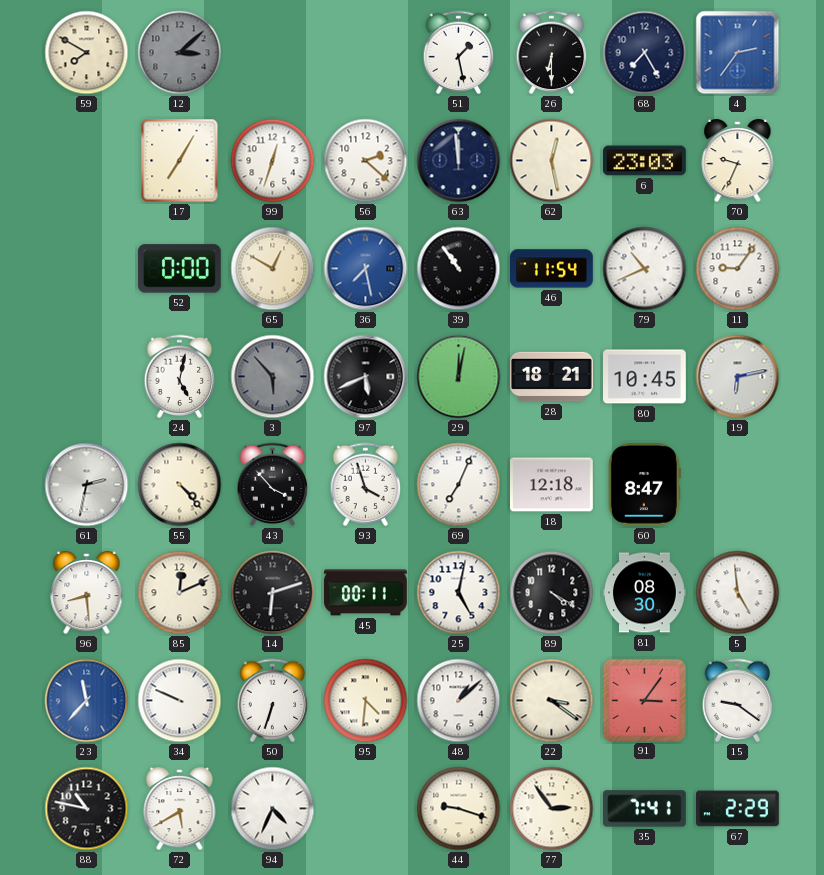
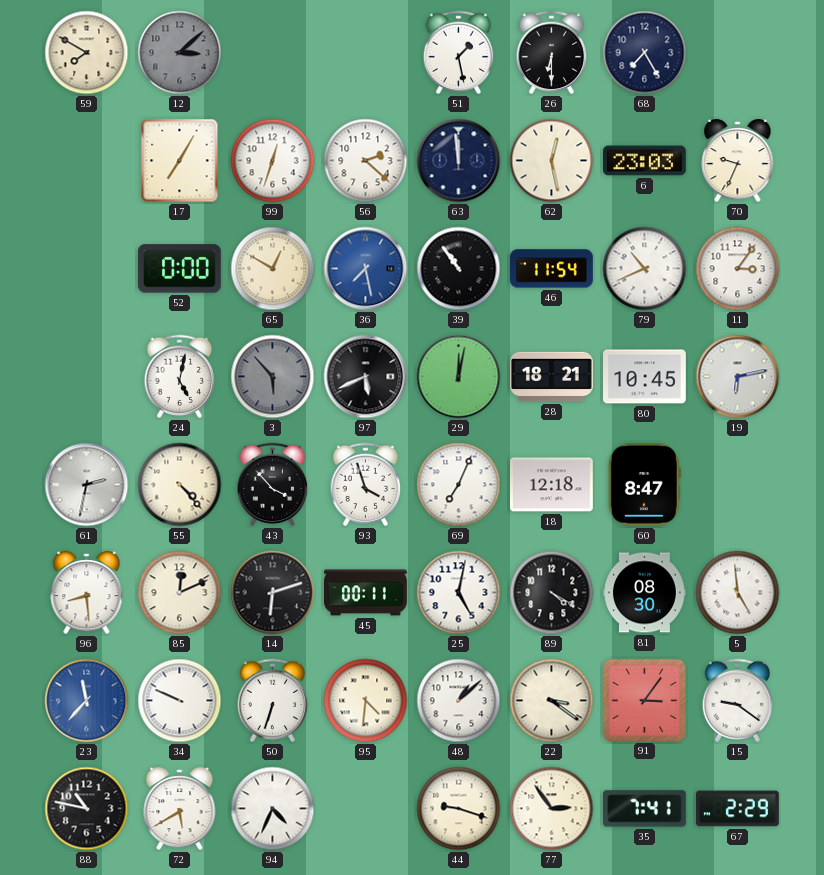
4: 2:36 -> none
11: 9:06 -> 3:06
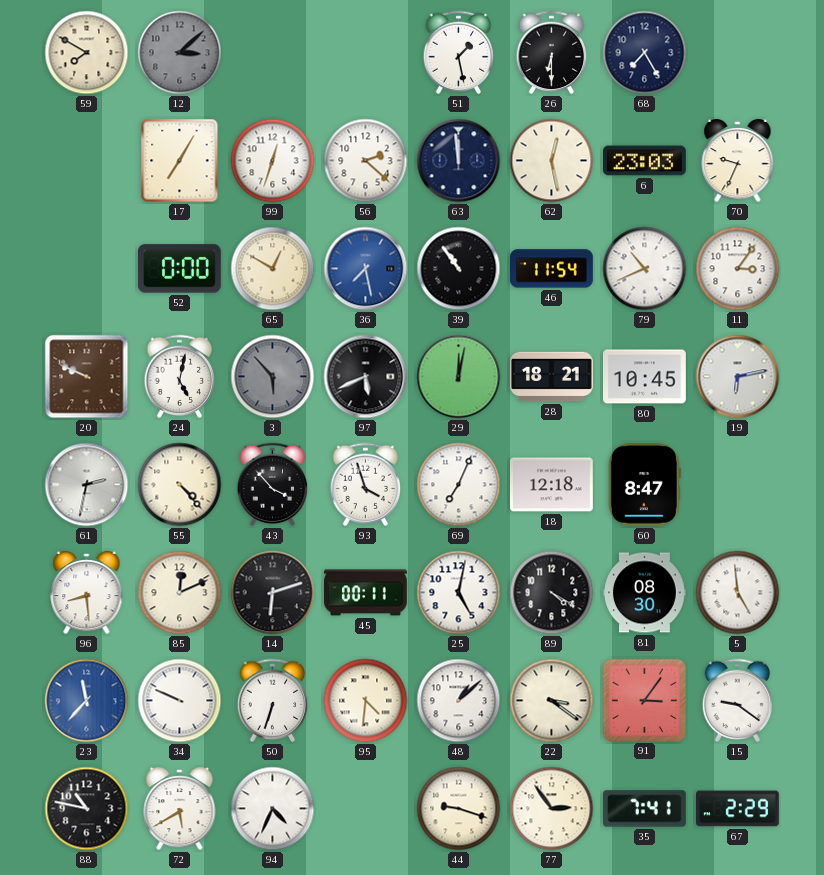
20: none -> 9:49
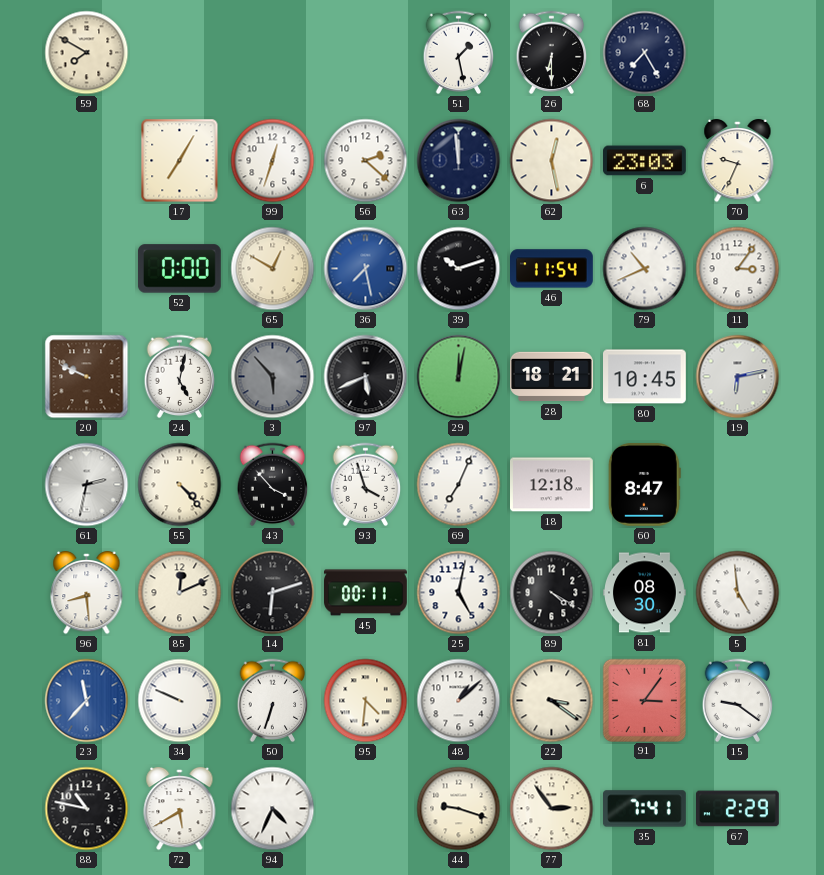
12: 3:08 -> none
39: 10:54 -> 10:12
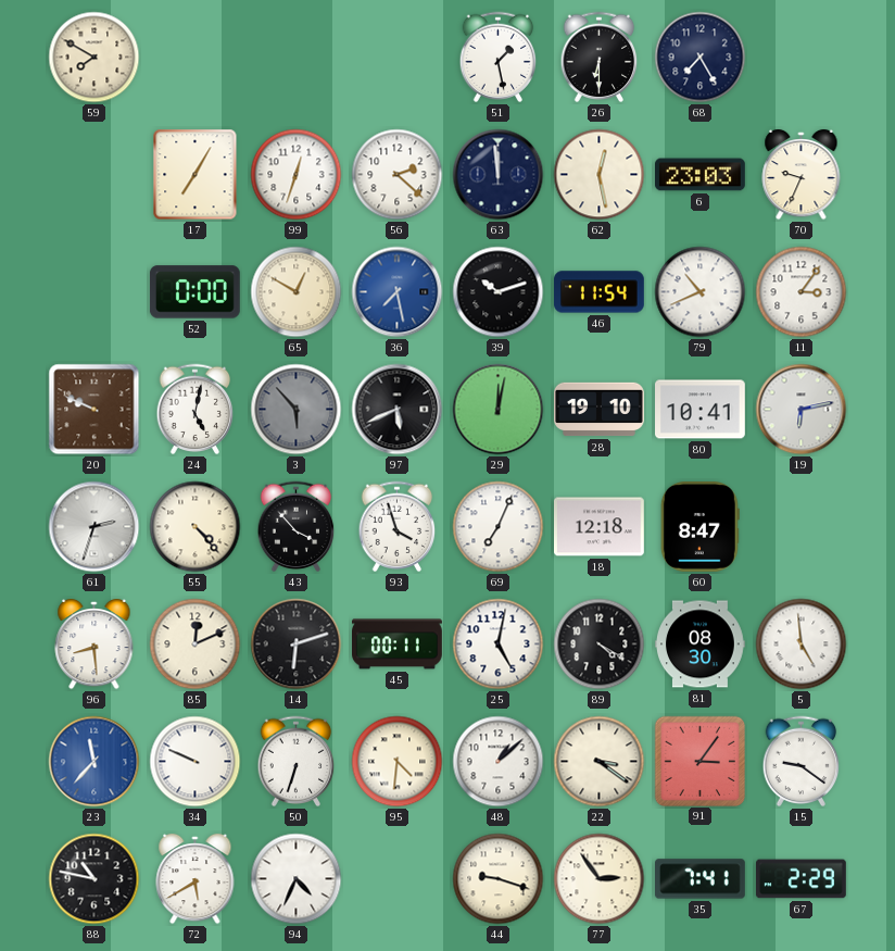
28: 18:21 -> 19:10
80: 10:45 -> 10:41
61: 2:32 -> 2:33
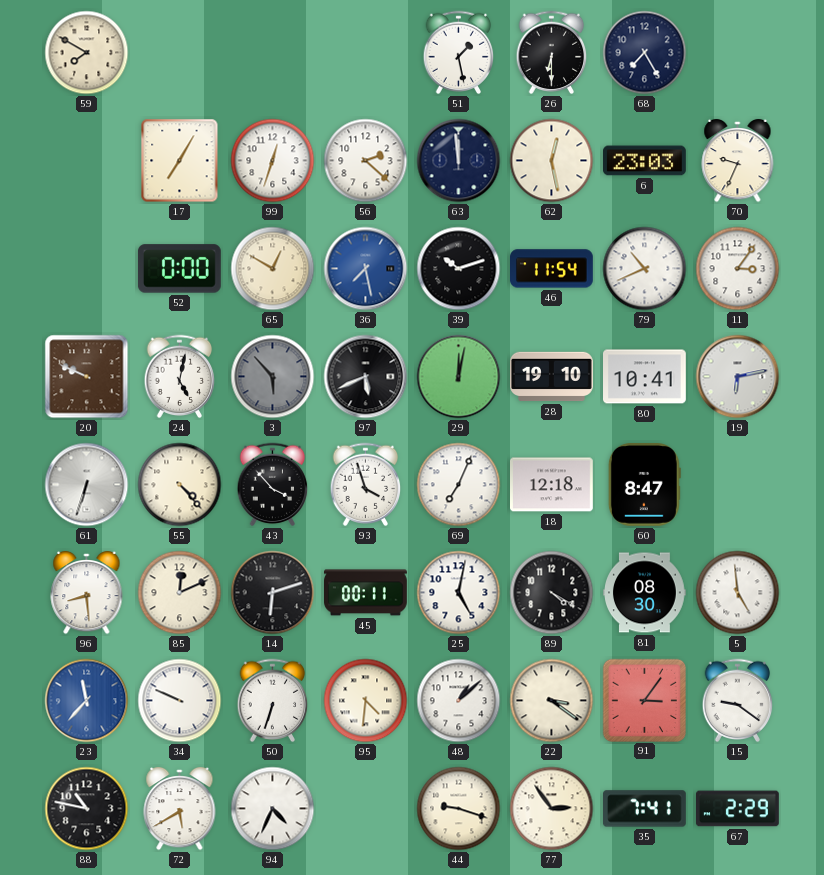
61: 2:33 -> 6:33
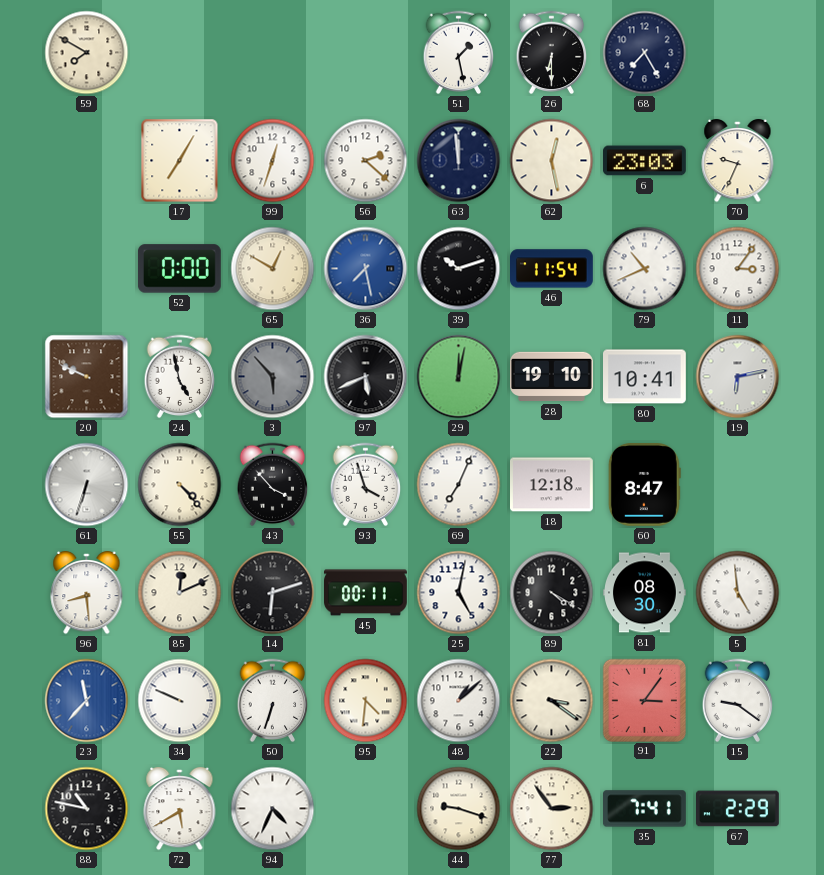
24: 5:02 -> 4:58
